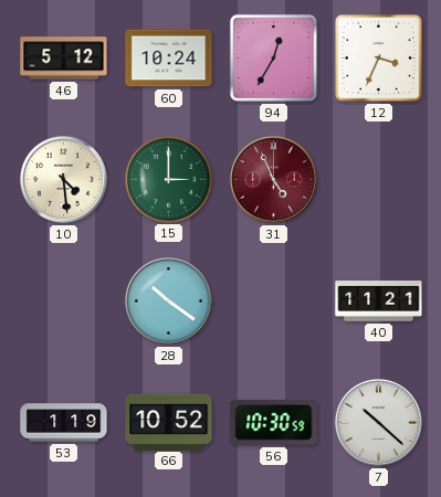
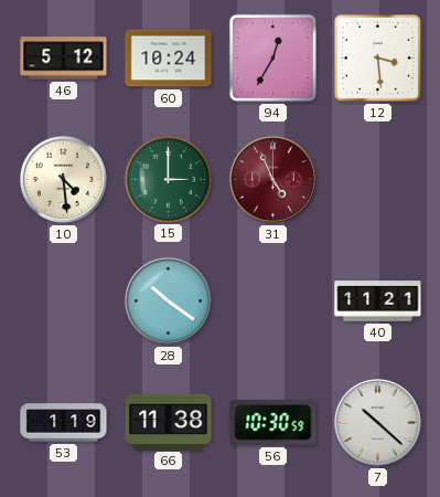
12: 3:34 -> 3:29
66: 10:52 -> 11:38
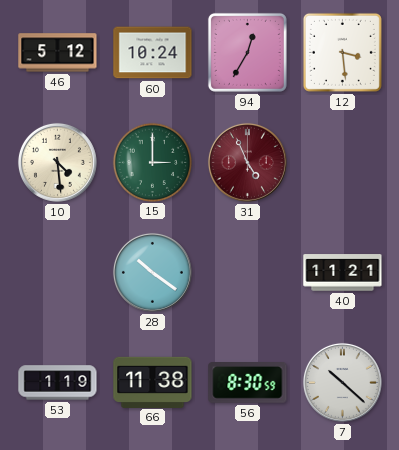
56: 10:30 -> 8:30
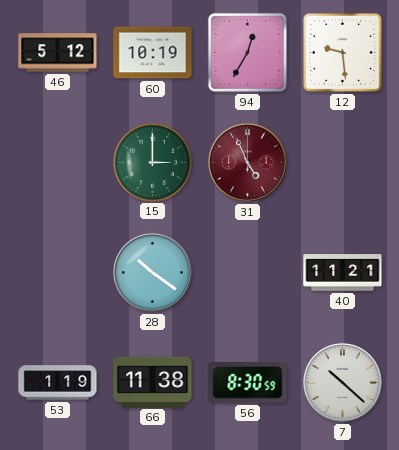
60: 10:24 -> 10:19
12: 3:29 -> 9:29
10: 4:29 -> none
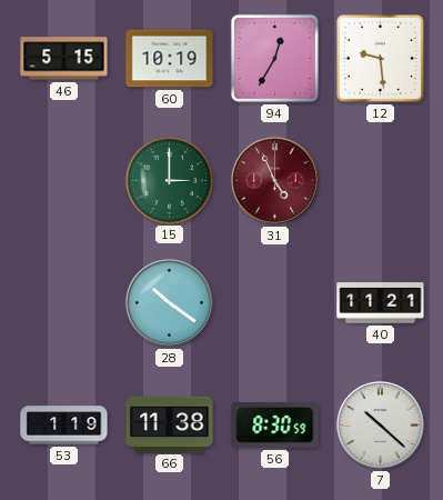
46: 5:12 -> 5:15
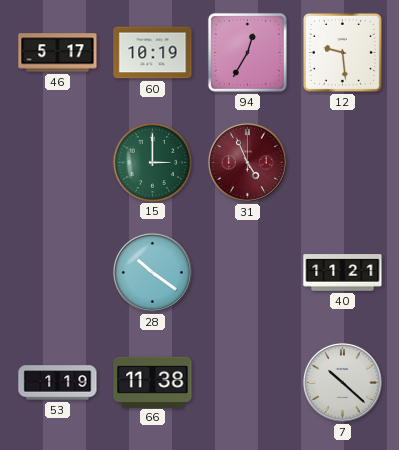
46: 5:15 -> 5:17
56: 8:30 -> none
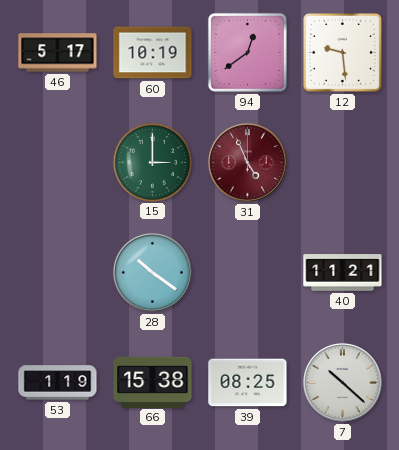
94: 12:35 -> 12:39
66: 11:38 -> 15:38
39: none -> 08:25
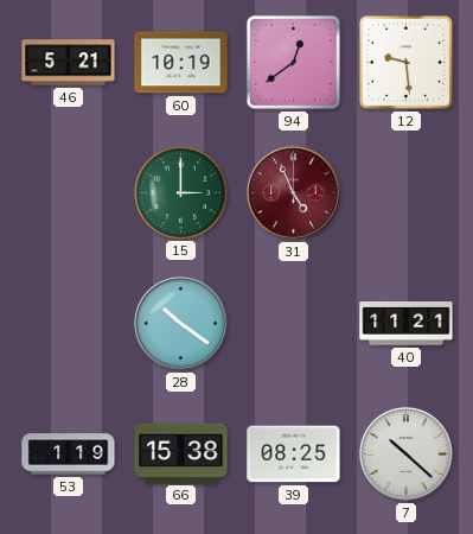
46: 5:17 -> 5:21
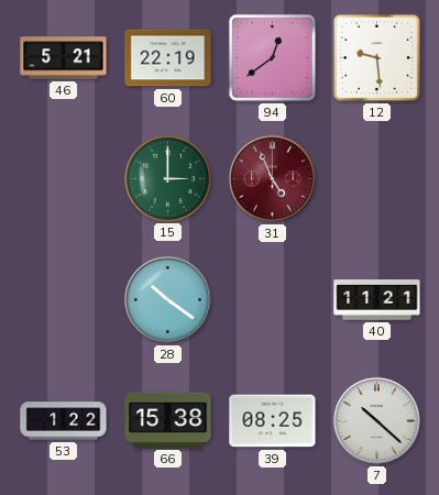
60: 10:19 -> 22:19
53: 1:19 -> 1:22
